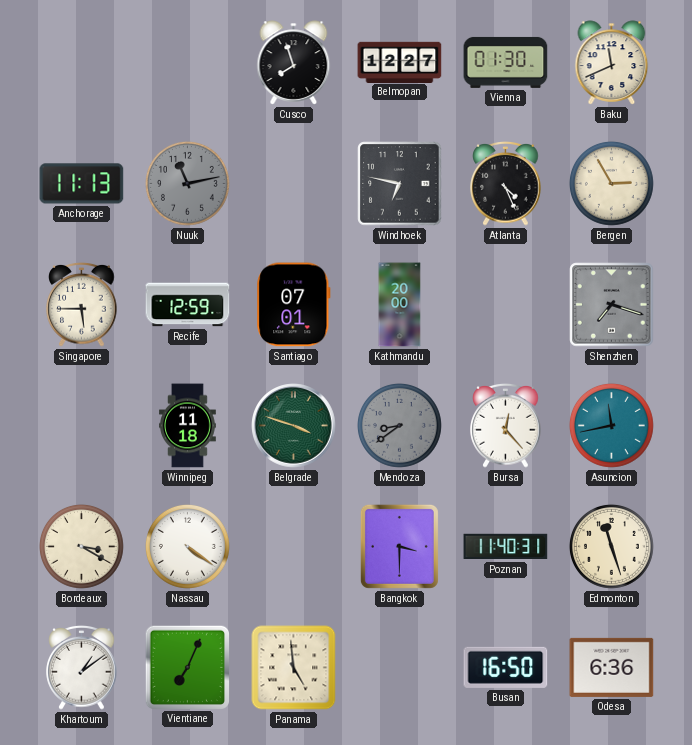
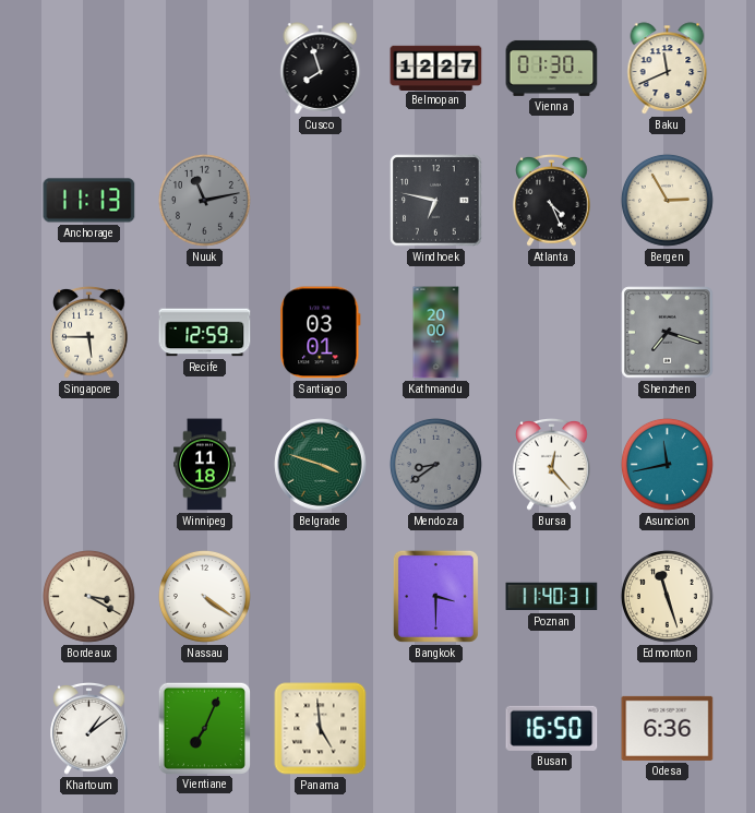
Santiago: 07:01 -> 03:01
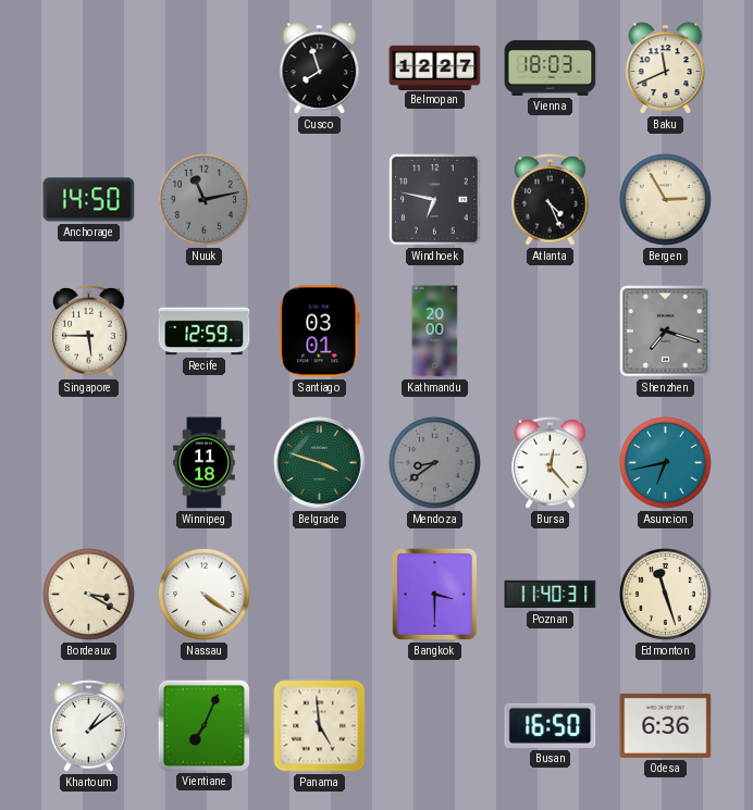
Vienna: 01:30 -> 18:03
Anchorage: 11:13 -> 14:50
Asuncion: 11:43 -> 6:43
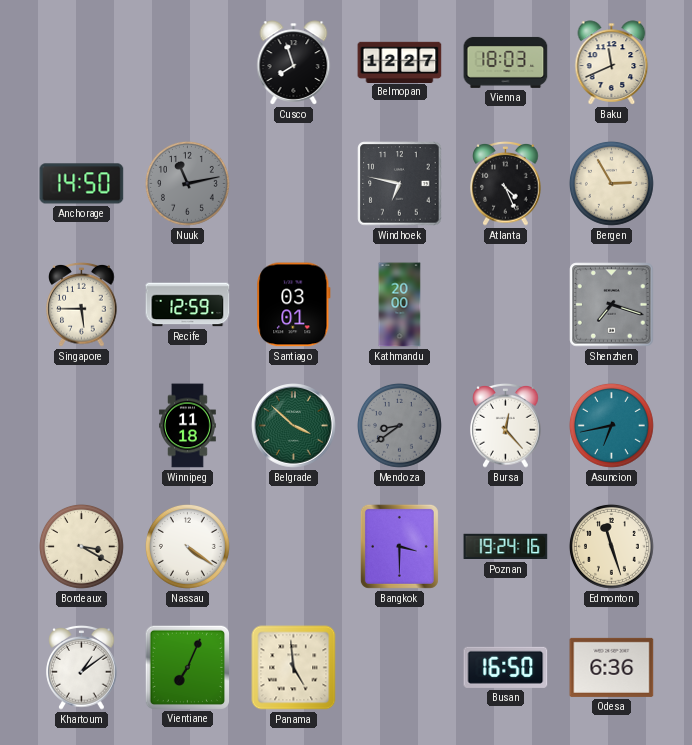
Belgrade: 3:48 -> 3:52
Poznan: 11:40 -> 19:24
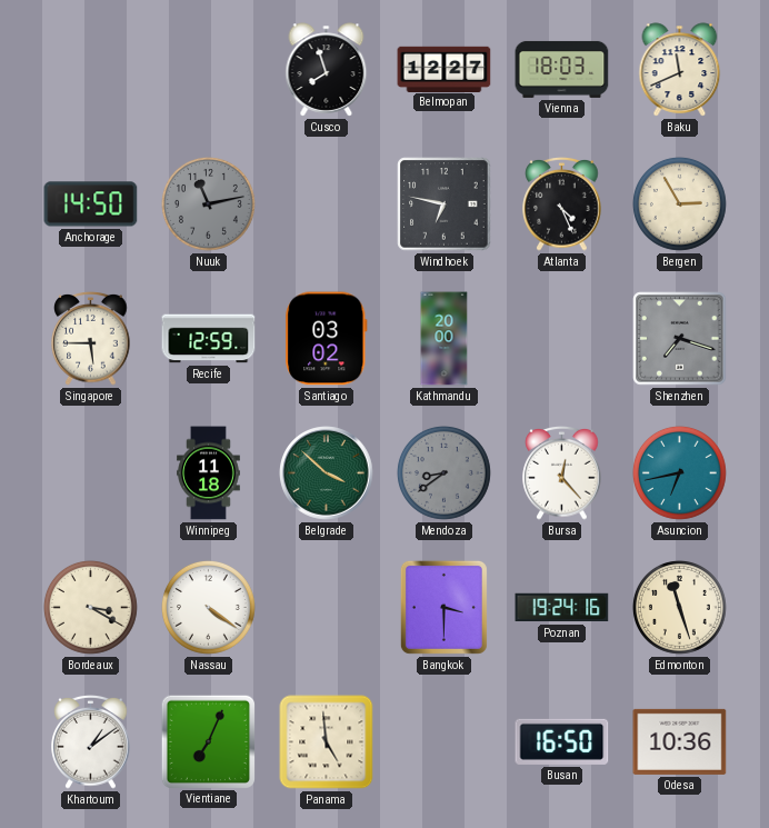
Santiago: 03:01 -> 03:02
Odesa: 6:36 -> 10:36
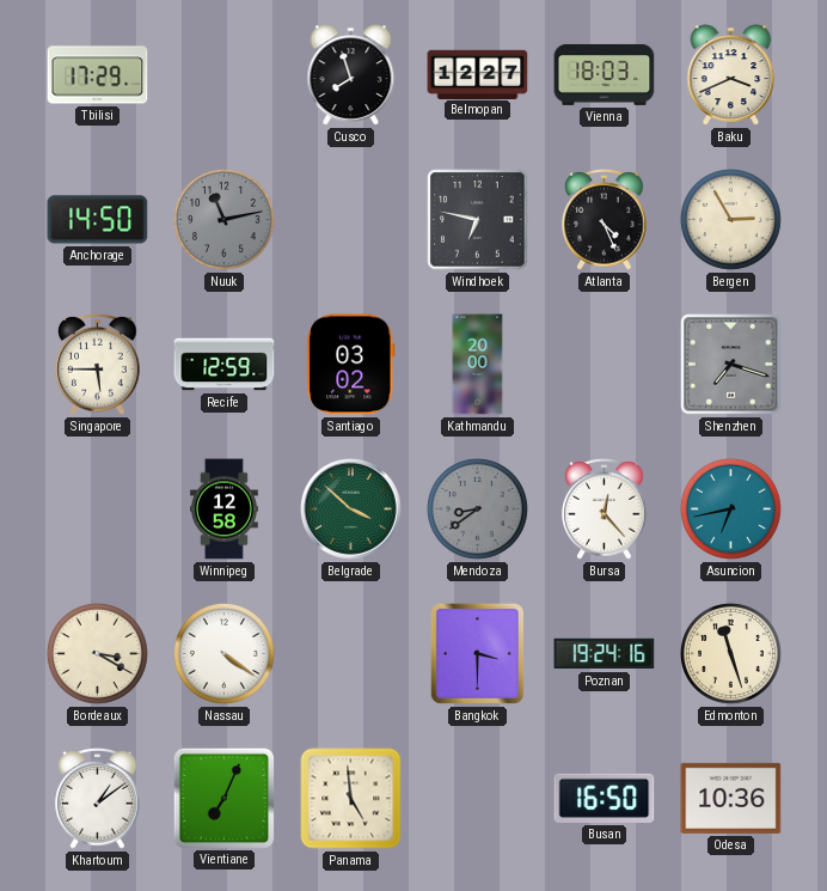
Tbilisi: none -> 17:29
Baku: 11:41 -> 3:41
Winnipeg: 11:18 -> 12:58
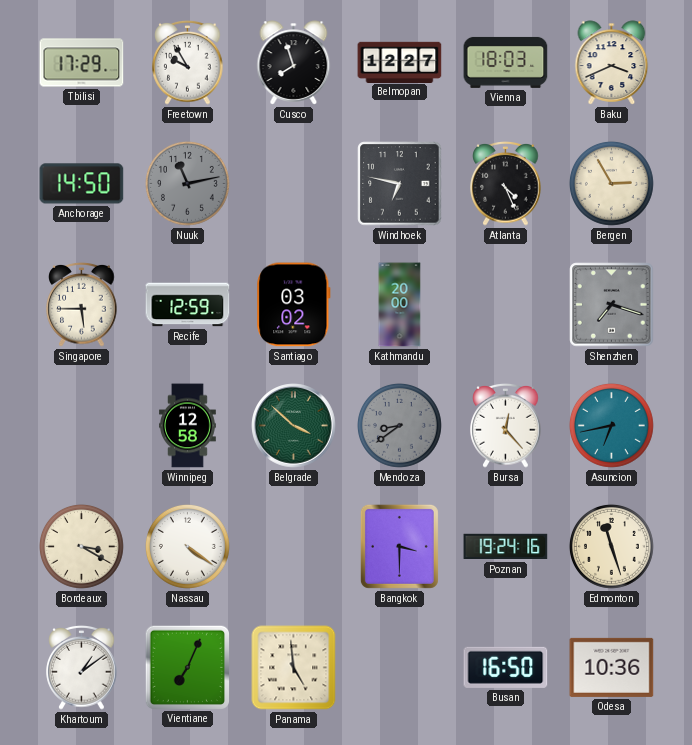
Freetown: none -> 9:55
